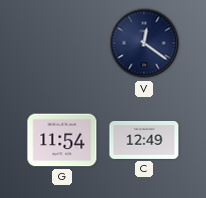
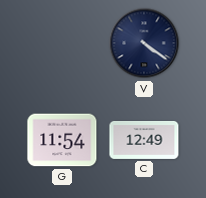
V: 12:21 -> 4:21
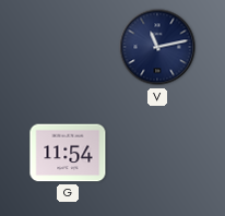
V: 4:21 -> 11:13
C: 12:49 -> none
